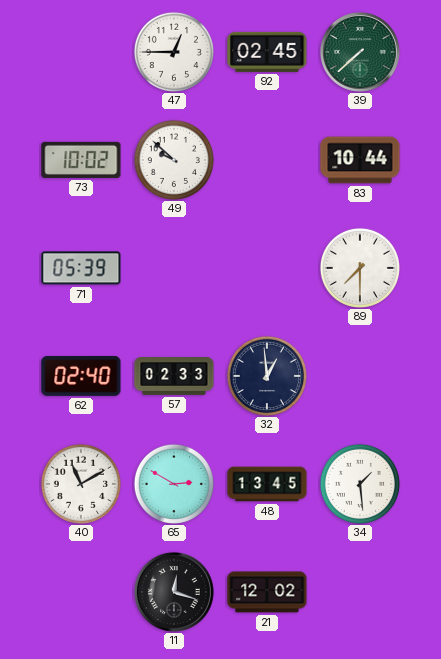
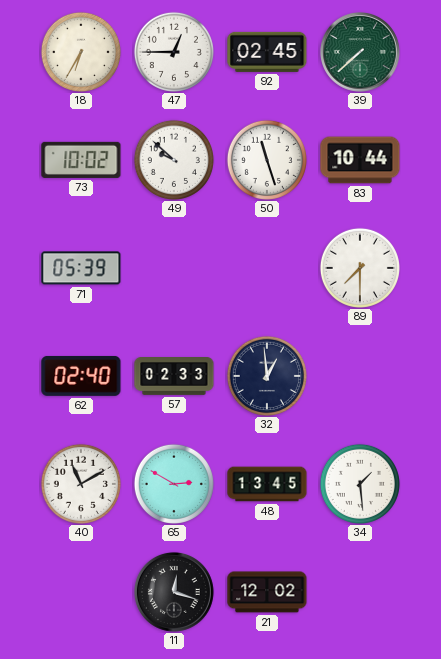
18: none -> 6:35
50: none -> 11:27
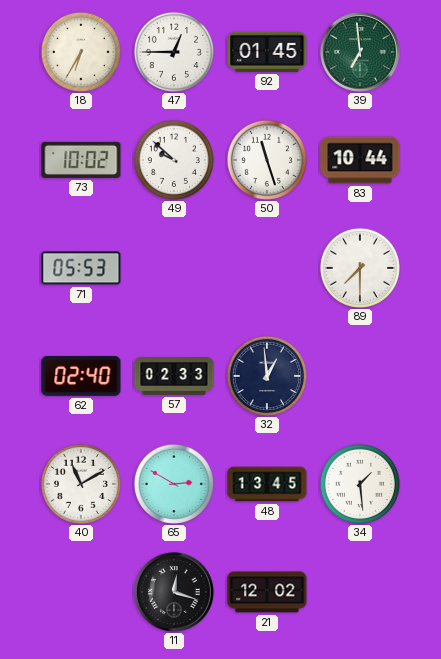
92: 02:45 -> 01:45
39: 7:38 -> 6:59
71: 05:39 -> 05:53
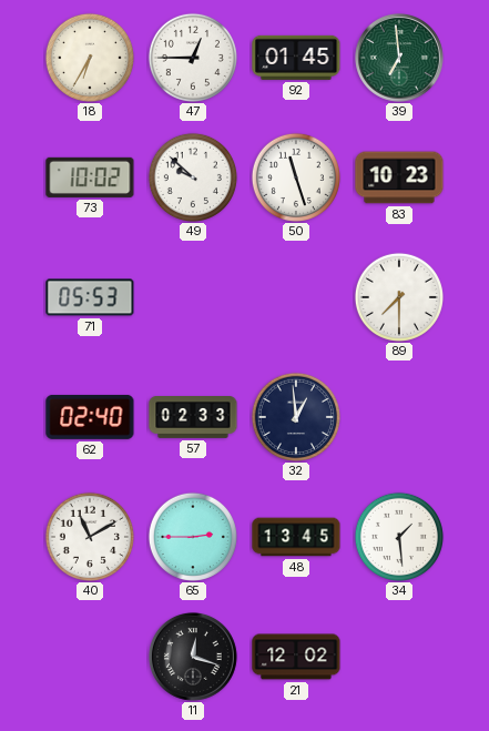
83: 10:44 -> 10:23
65: 2:50 -> 2:45
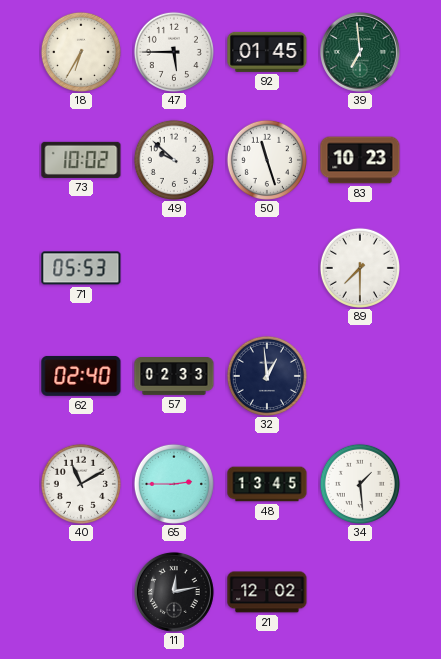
47: 12:45 -> 5:45
11: 12:18 -> 12:13
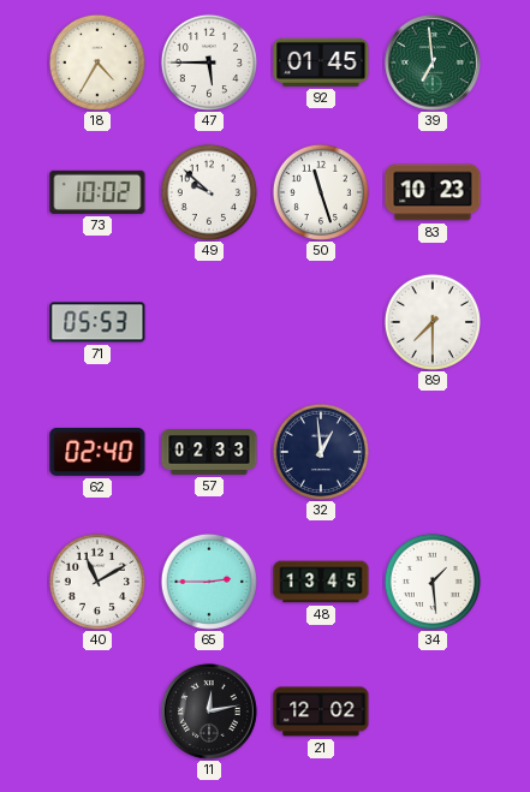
18: 6:35 -> 4:35
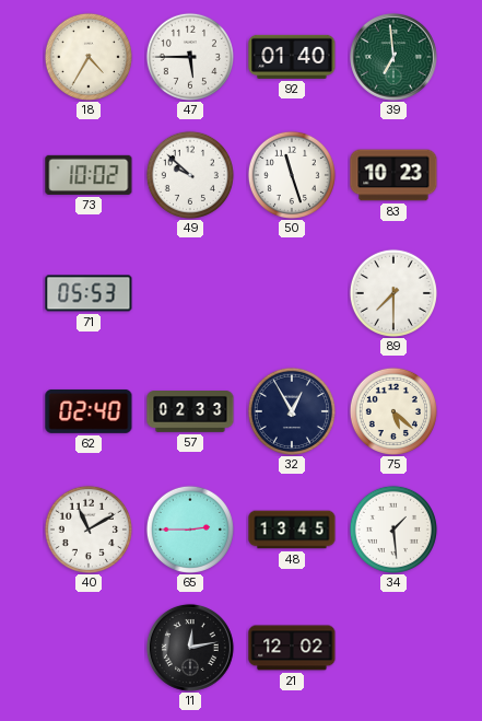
92: 01:45 -> 01:40
32: 12:59 -> 12:55
75: none -> 5:22
